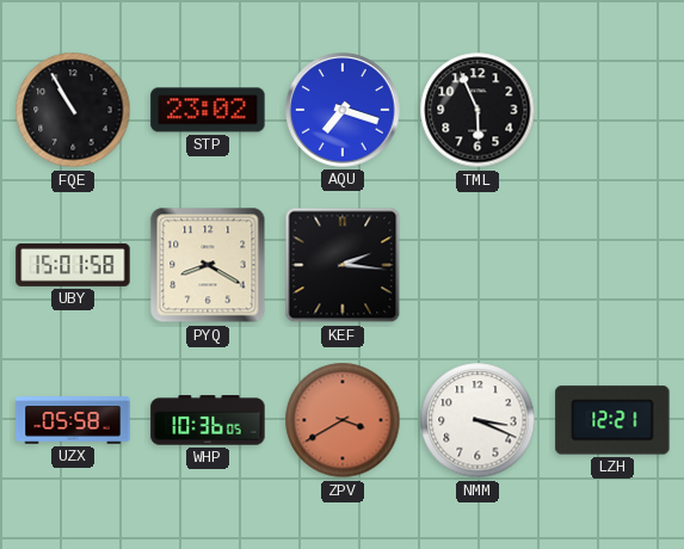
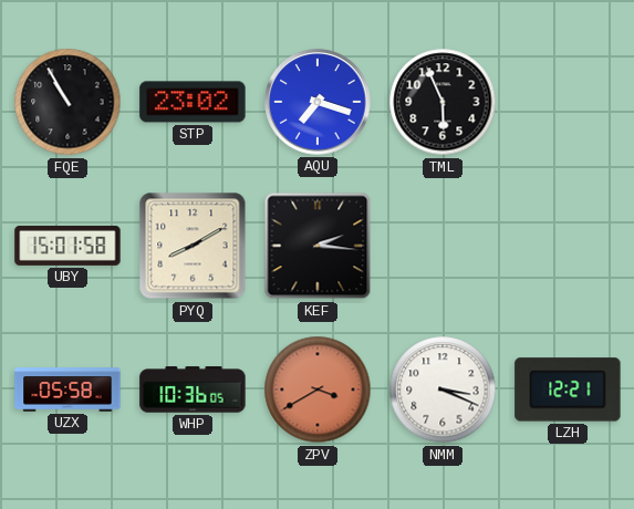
PYQ: 8:20 -> 8:10
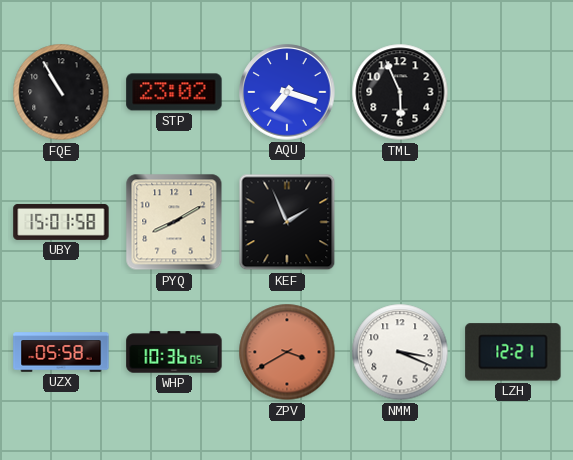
KEF: 2:16 -> 1:56
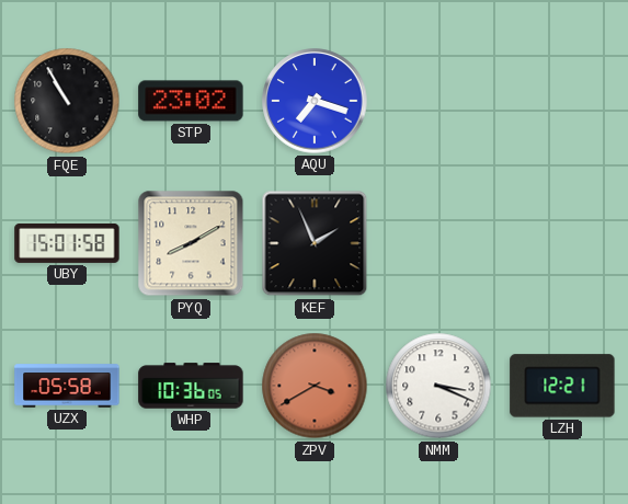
TML: 5:56 -> none
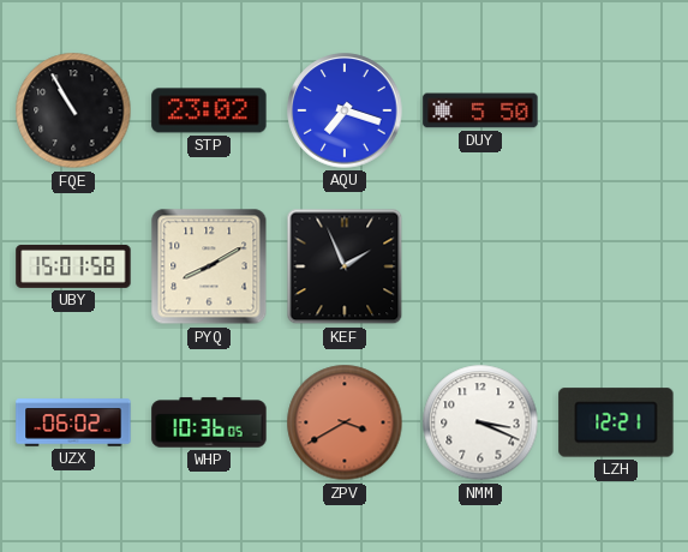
DUY: none -> 5:50
UZX: 05:58 -> 06:02
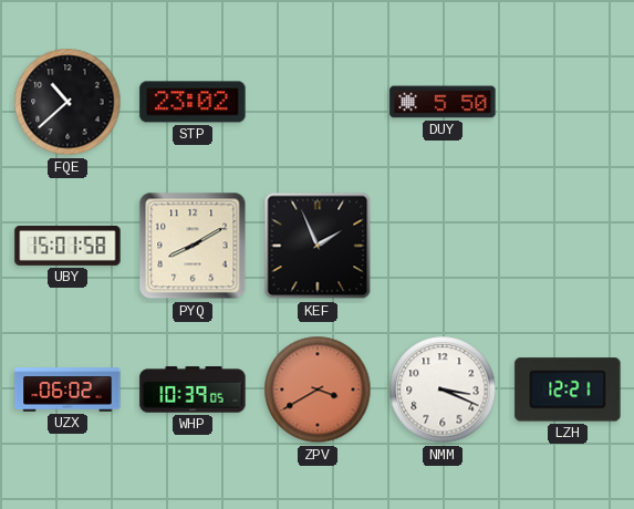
FQE: 10:55 -> 10:38
AQU: 7:18 -> none
WHP: 10:36 -> 10:39
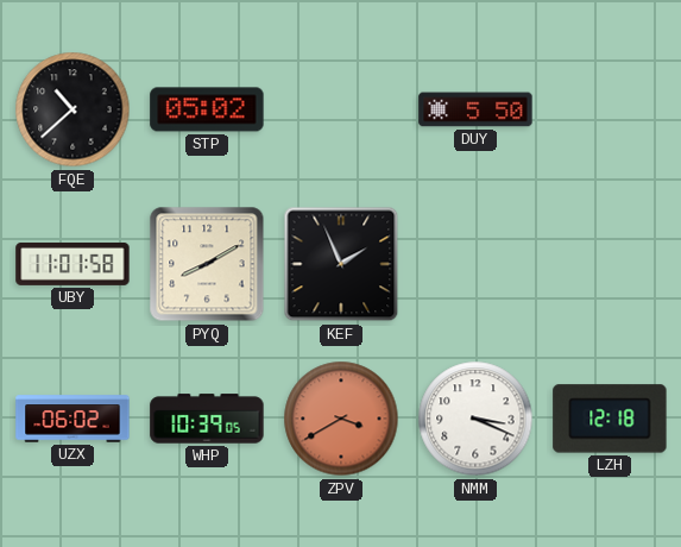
STP: 23:02 -> 05:02
UBY: 15:01 -> 11:01
LZH: 12:21 -> 12:18
